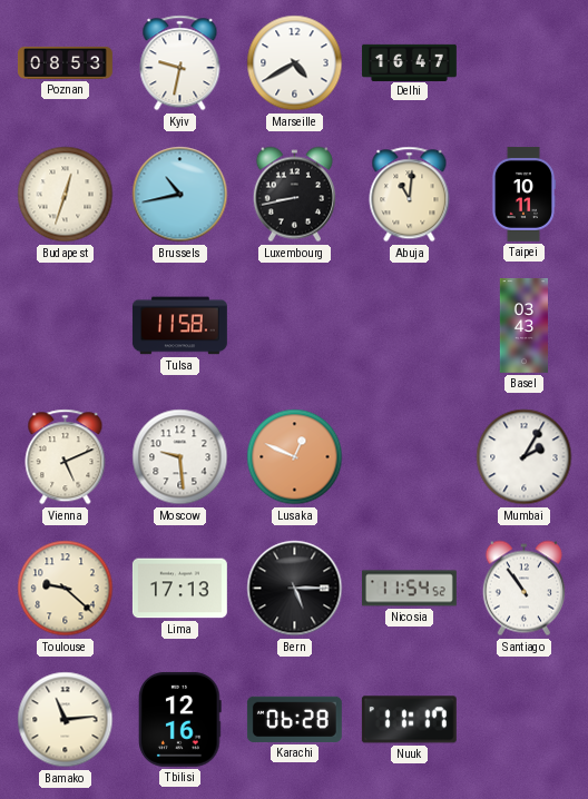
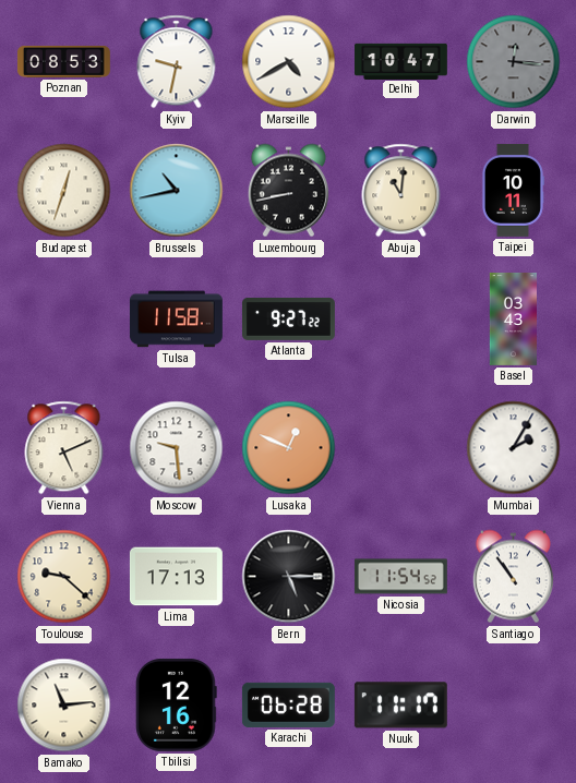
Delhi: 16:47 -> 10:47
Darwin: none -> 12:16
Atlanta: none -> 9:27
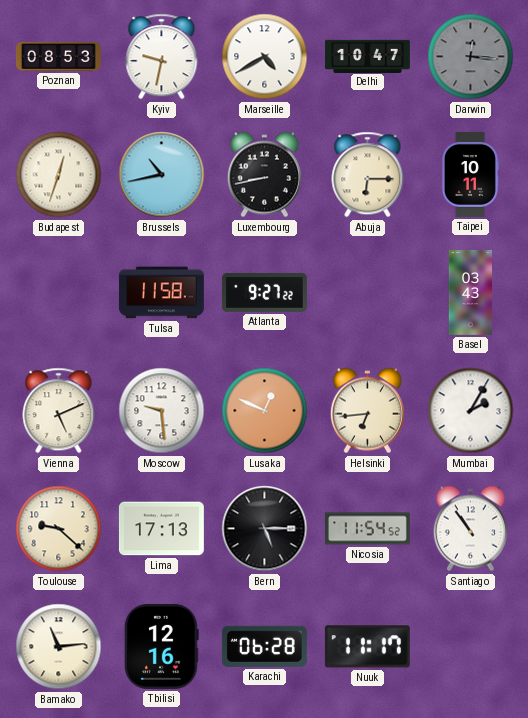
Abuja: 11:01 -> 6:15
Helsinki: none -> 6:44
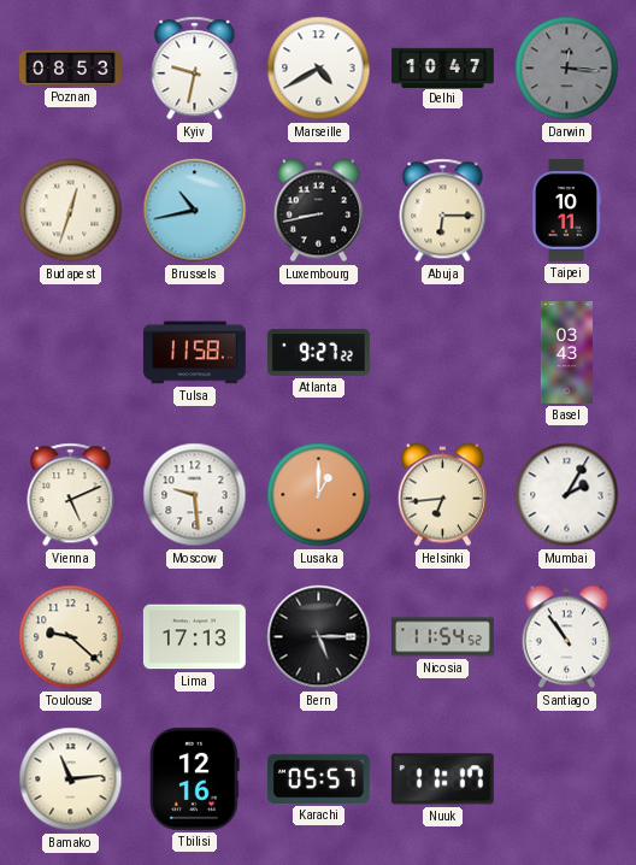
Lusaka: 12:49 -> 1:00
Karachi: 06:28 -> 05:57
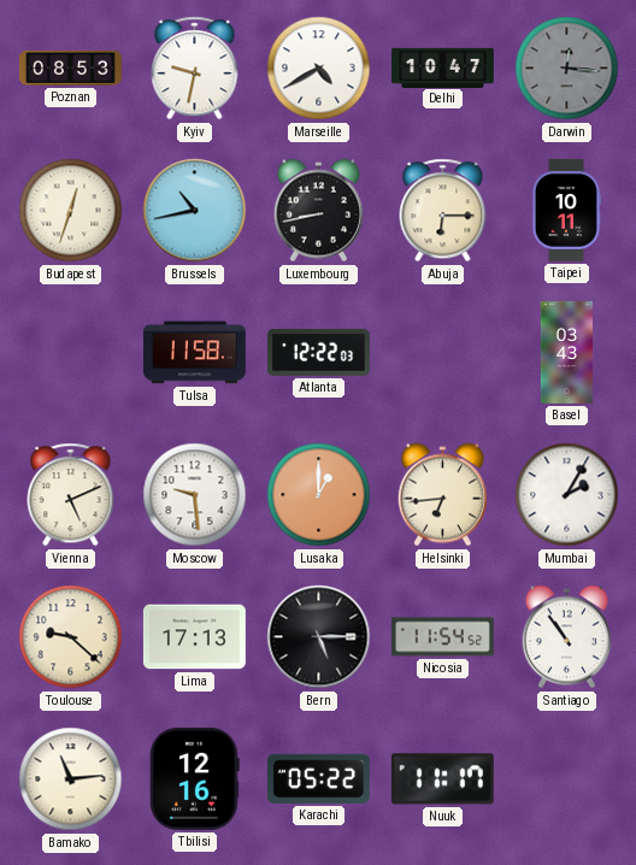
Atlanta: 9:27 -> 12:22
Karachi: 05:57 -> 05:22
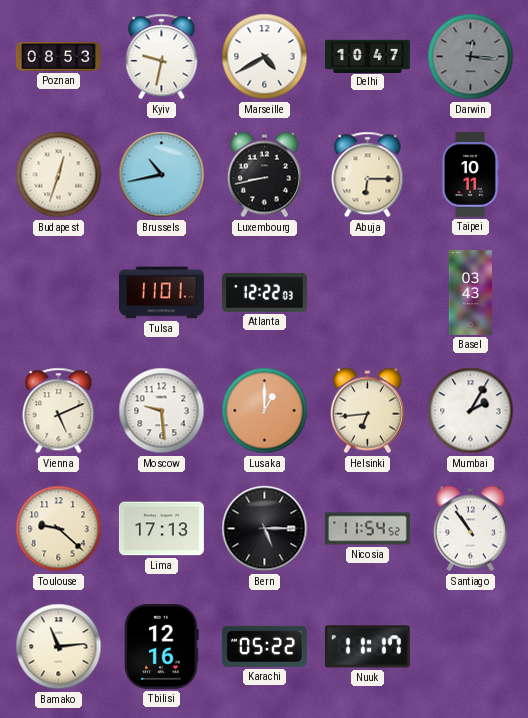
Tulsa: 11:58 -> 11:01
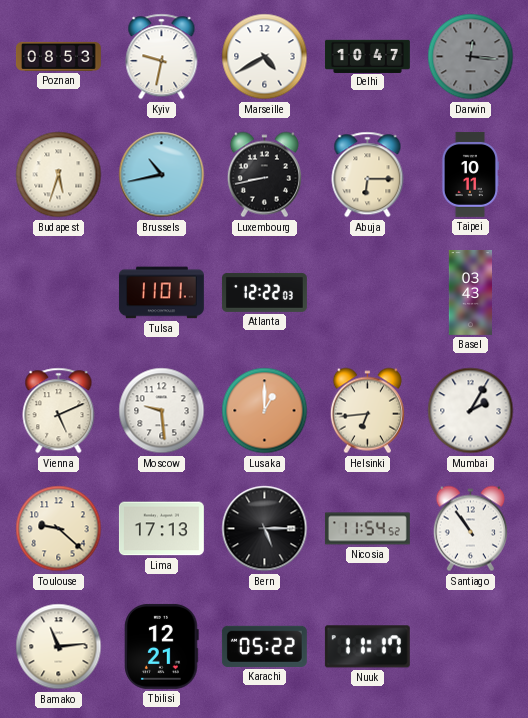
Budapest: 12:33 -> 5:33
Tbilisi: 12:16 -> 12:21
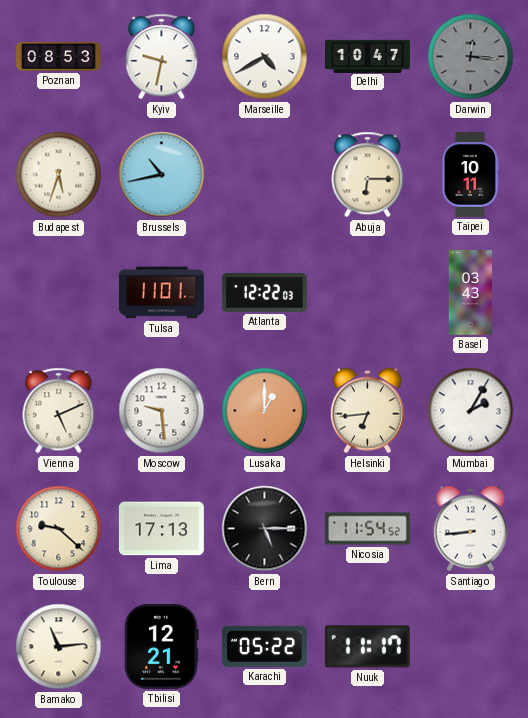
Luxembourg: 8:43 -> none
Santiago: 10:54 -> 8:44
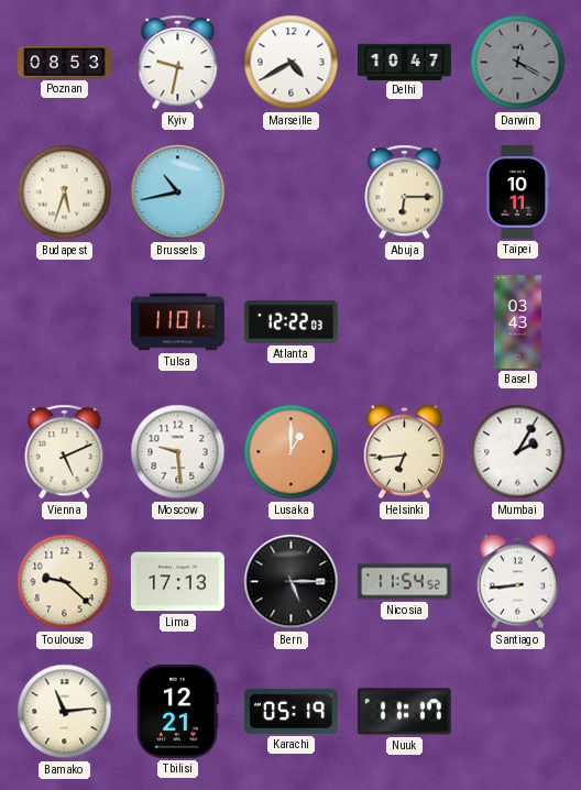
Darwin: 12:16 -> 12:20
Karachi: 05:22 -> 05:19
